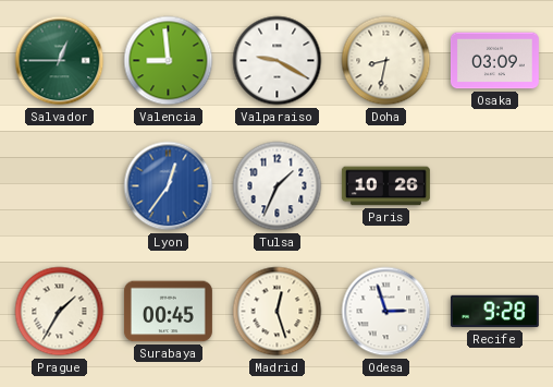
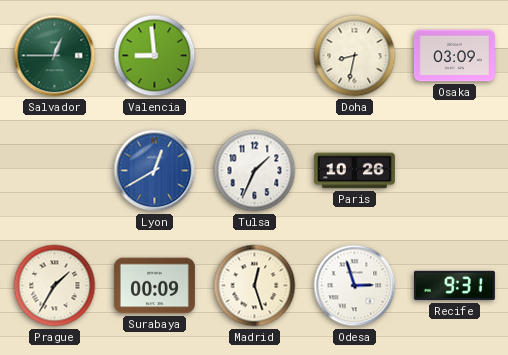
Valparaiso: 9:20 -> none
Lyon: 12:36 -> 12:40
Surabaya: 00:45 -> 00:09
Recife: 9:28 -> 9:31
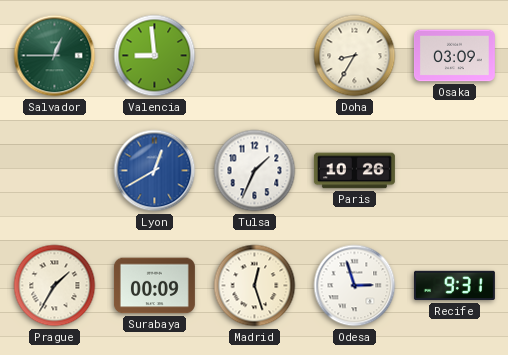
Doha: 8:32 -> 8:35
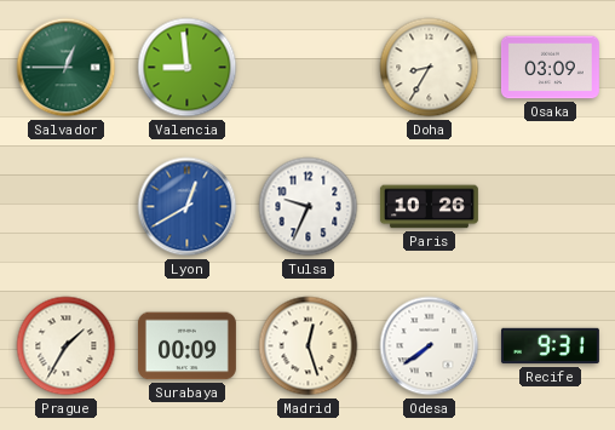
Tulsa: 1:34 -> 9:34
Odesa: 2:57 -> 7:39
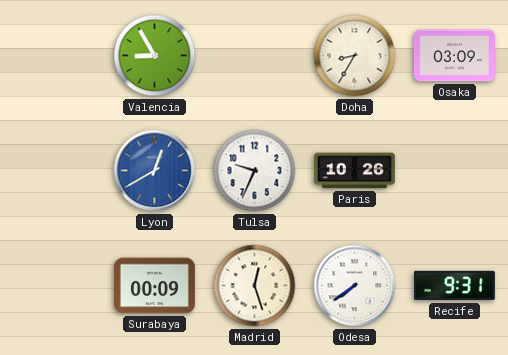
Salvador: 12:45 -> none
Valencia: 8:59 -> 8:55
Prague: 1:35 -> none
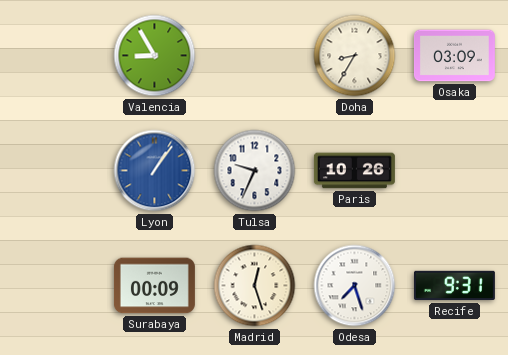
Lyon: 12:40 -> 1:06
Odesa: 7:39 -> 7:27
